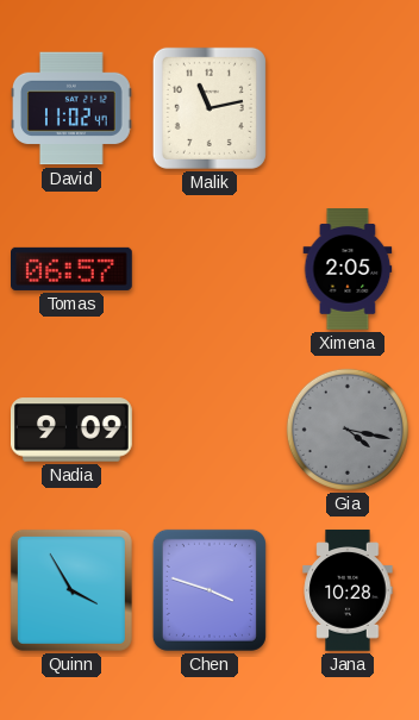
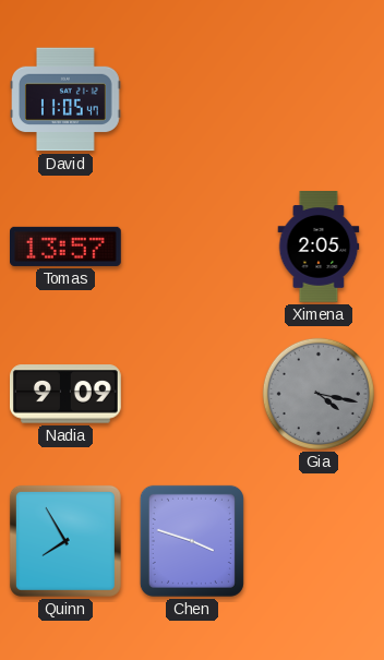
David: 11:02 -> 11:05
Malik: 11:13 -> none
Tomas: 06:57 -> 13:57
Quinn: 3:55 -> 7:55
Jana: 10:28 -> none
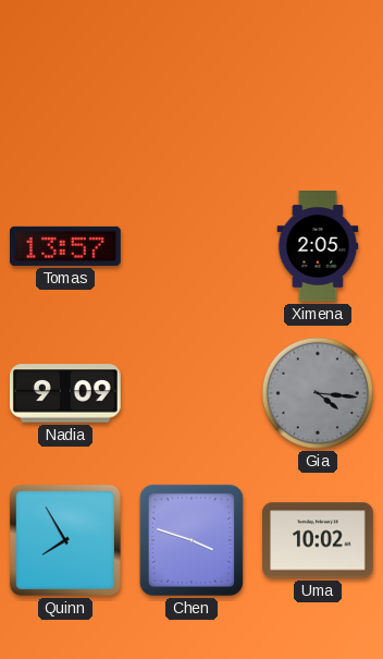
David: 11:05 -> none
Gia: 4:17 -> 4:16
Uma: none -> 10:02
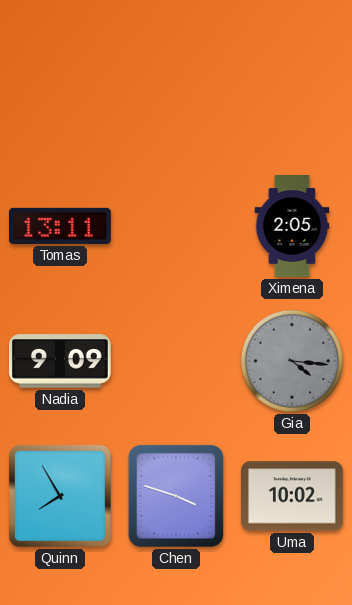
Tomas: 13:57 -> 13:11
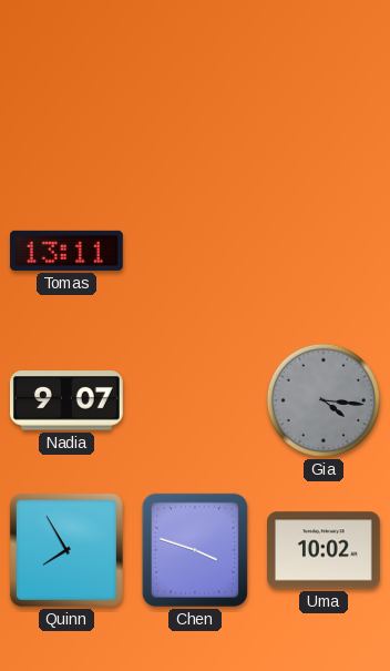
Ximena: 2:05 -> none
Nadia: 9:09 -> 9:07
